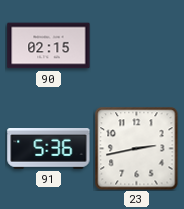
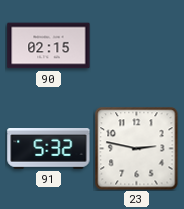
91: 5:36 -> 5:32
23: 2:43 -> 2:47
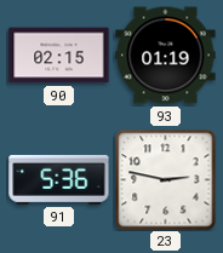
93: none -> 01:19
91: 5:32 -> 5:36
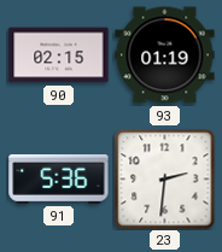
23: 2:47 -> 2:31
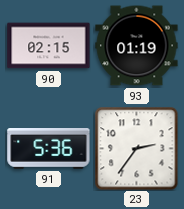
23: 2:31 -> 2:36
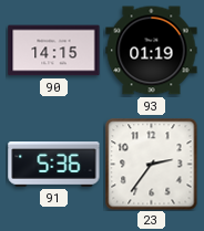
90: 02:15 -> 14:15
